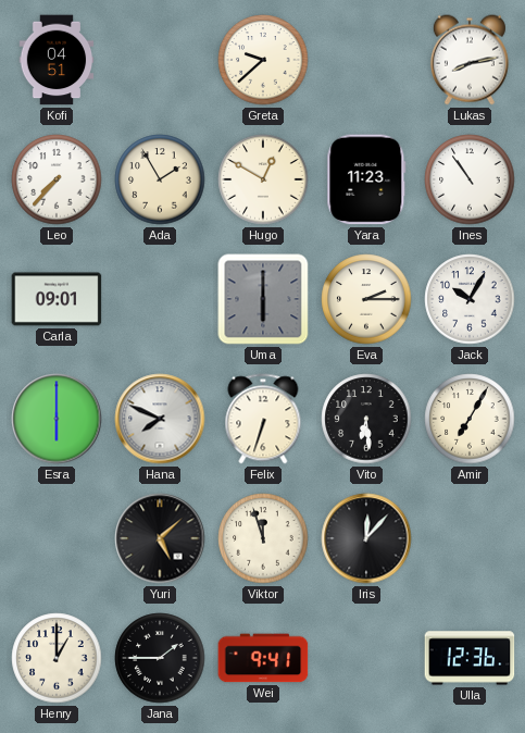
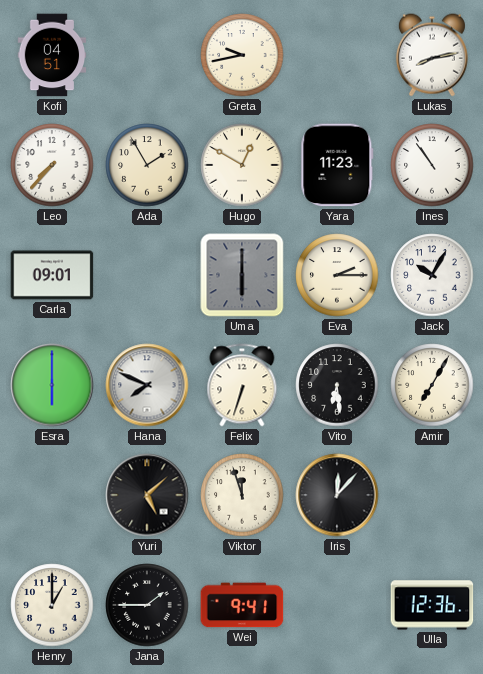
Greta: 9:38 -> 9:43
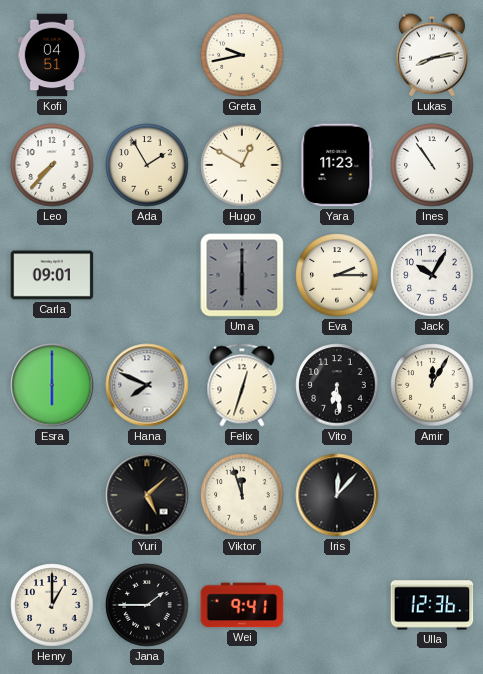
Felix: 6:33 -> 12:33
Amir: 7:05 -> 12:05
